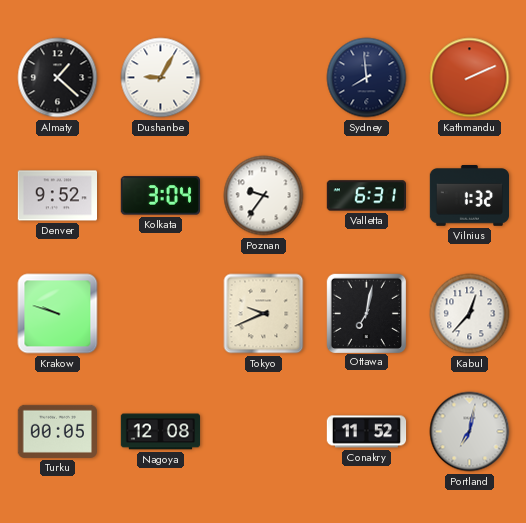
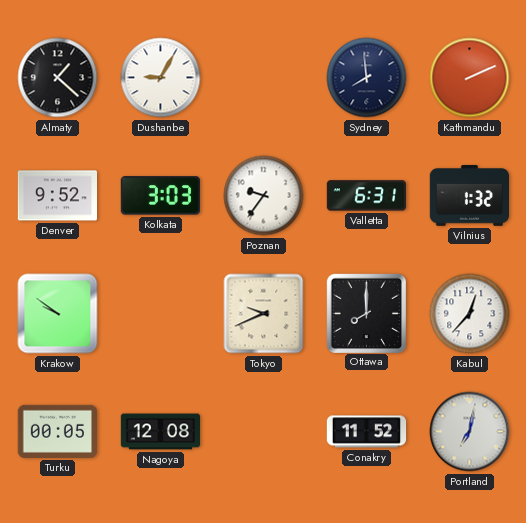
Kolkata: 3:04 -> 3:03
Krakow: 9:48 -> 9:51
Ottawa: 7:02 -> 8:00
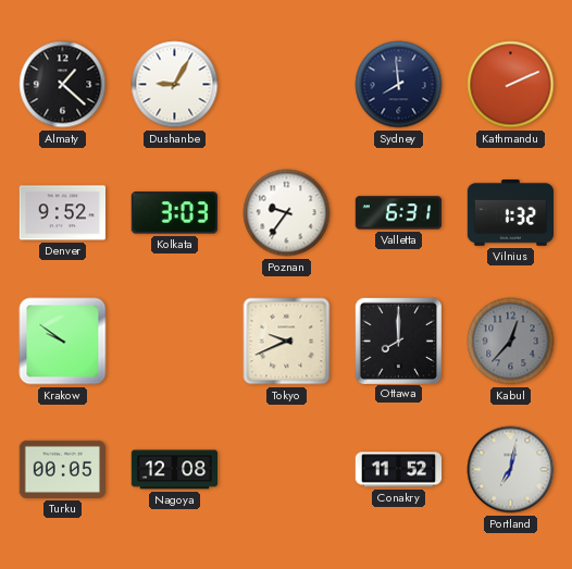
Kabul dial: white -> grey
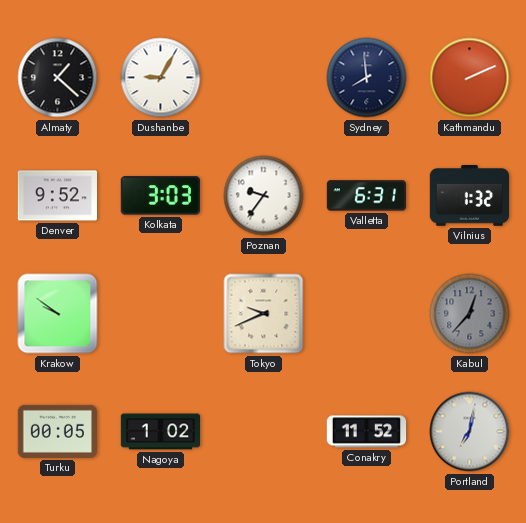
Ottawa: 8:00 -> none
Nagoya: 12:08 -> 1:02
